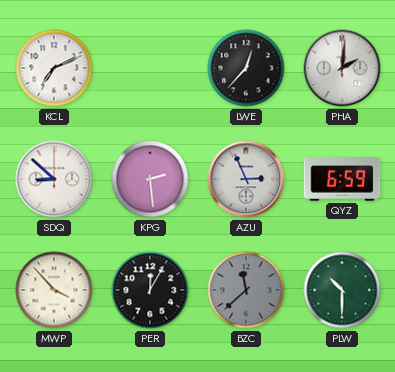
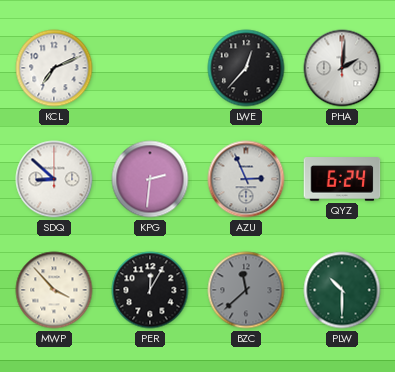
KPG: 2:29 -> 2:31
QYZ: 6:59 -> 6:24
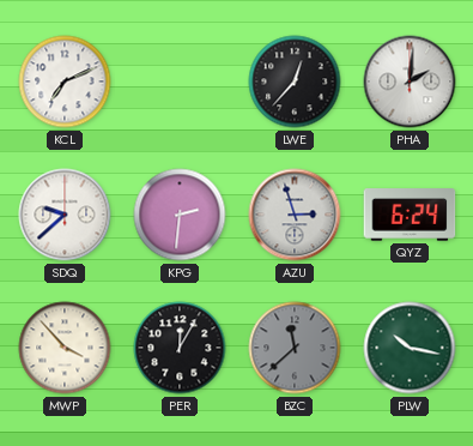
SDQ: 8:52 -> 9:38
AZU: 2:56 -> 2:57
PLW: 10:30 -> 10:17
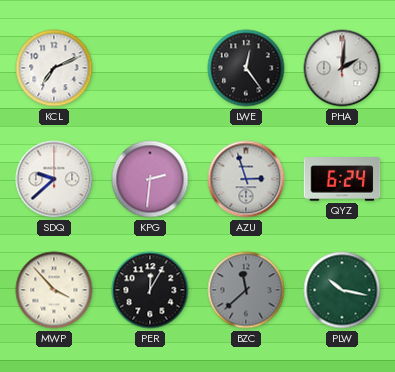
LWE: 12:37 -> 12:24
